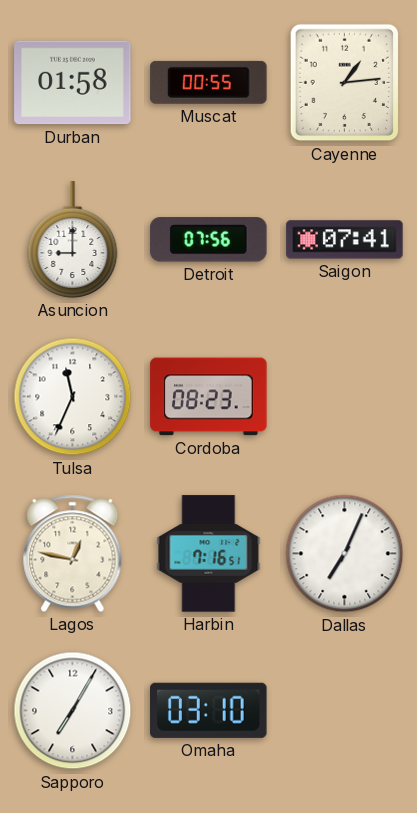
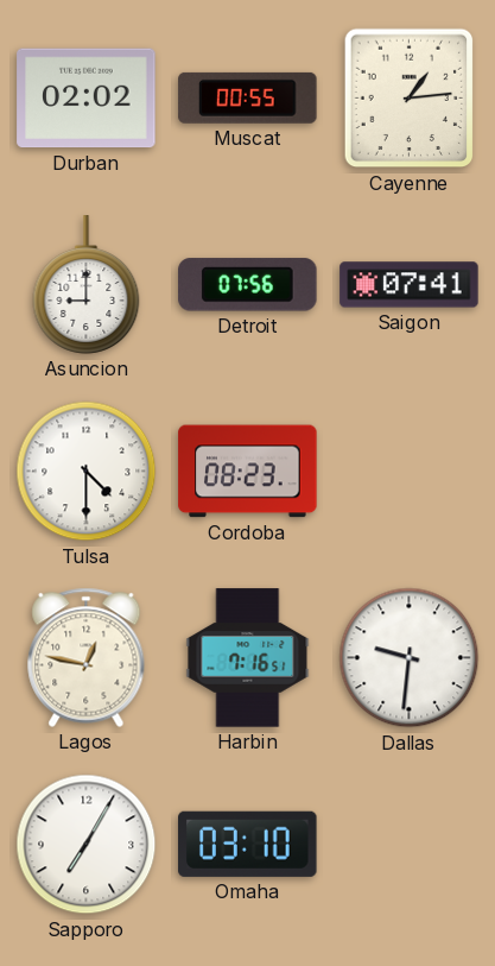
Durban: 01:58 -> 02:02
Tulsa: 11:34 -> 4:30
Dallas: 7:04 -> 9:31
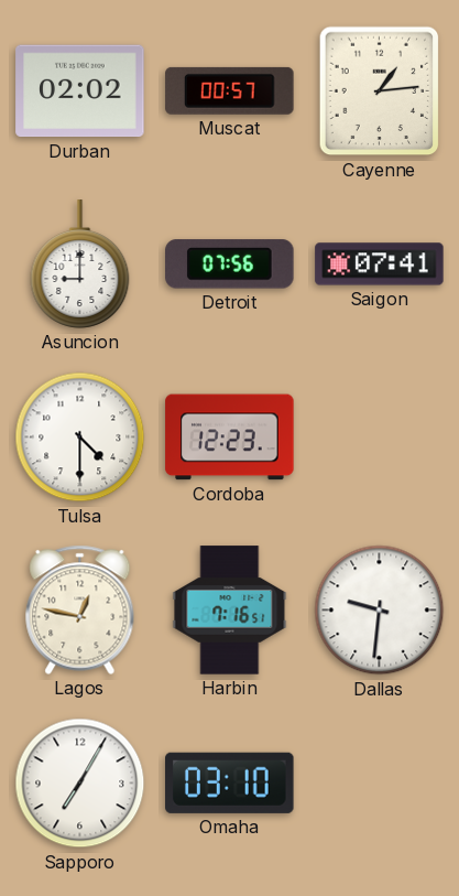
Muscat: 00:55 -> 00:57
Cordoba: 08:23 -> 12:23
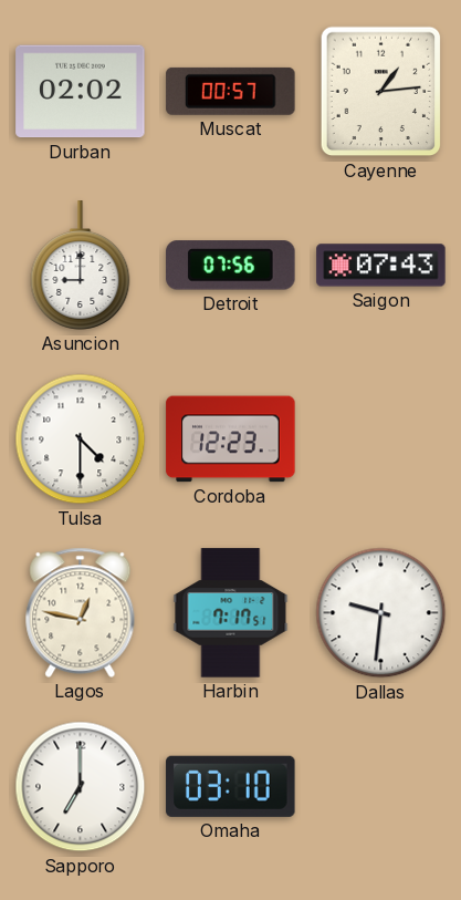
Saigon: 07:41 -> 07:43
Harbin: 7:16 -> 7:17
Sapporo: 7:05 -> 7:00
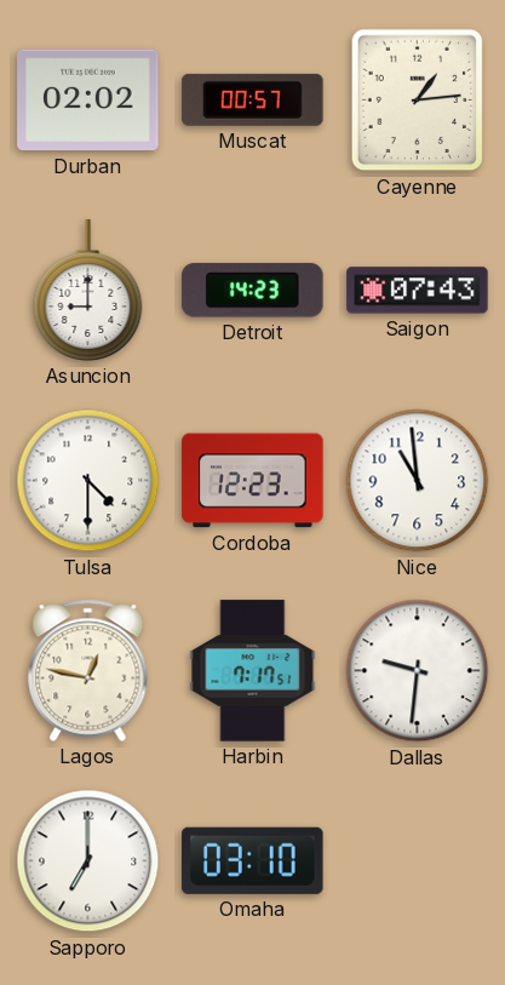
Detroit: 07:56 -> 14:23
Nice: none -> 10:59
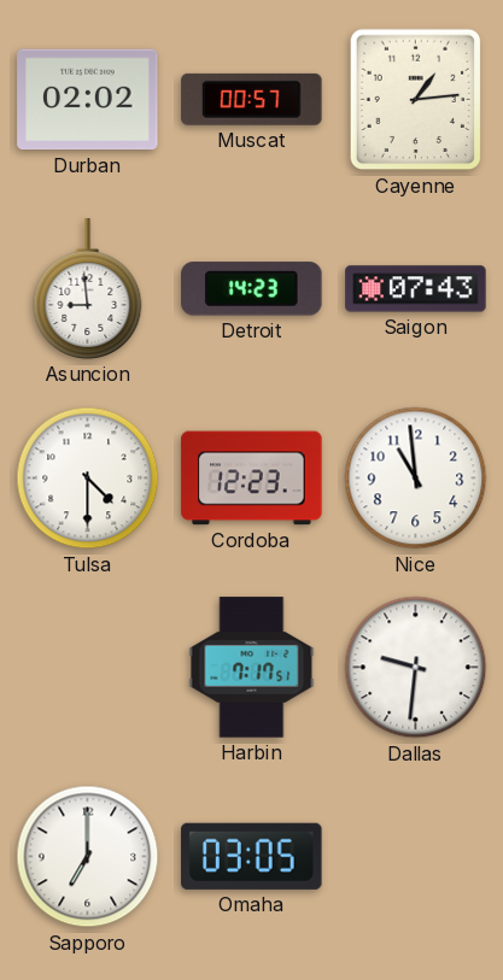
Asuncion: 9:00 -> 8:59
Lagos: 12:47 -> none
Omaha: 03:10 -> 03:05
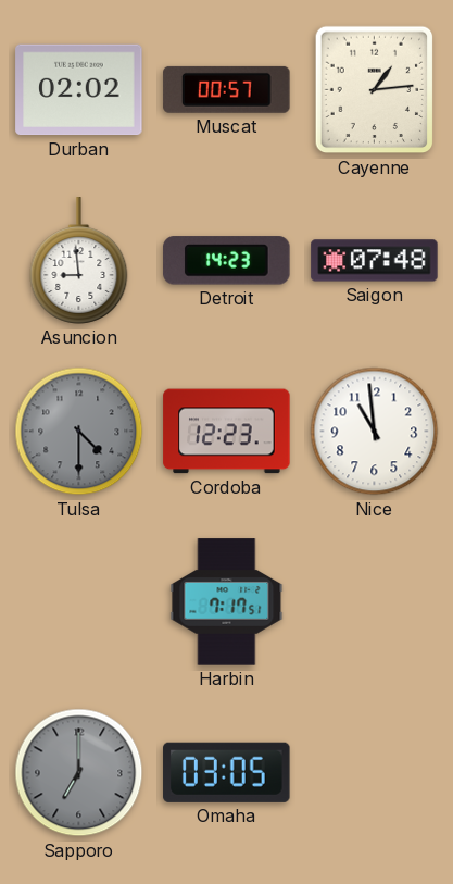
Saigon: 07:43 -> 07:48
Tulsa dial: white -> grey
Dallas: 9:31 -> none
Sapporo dial: white -> grey
